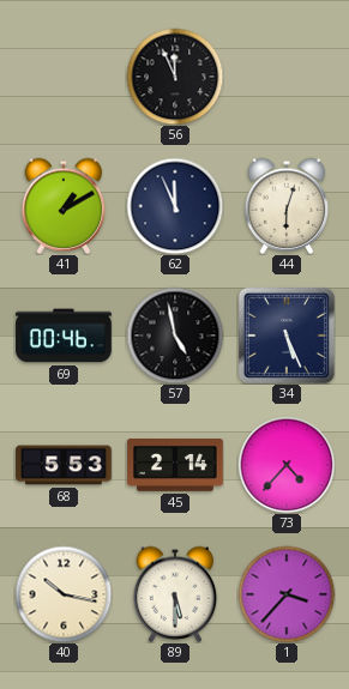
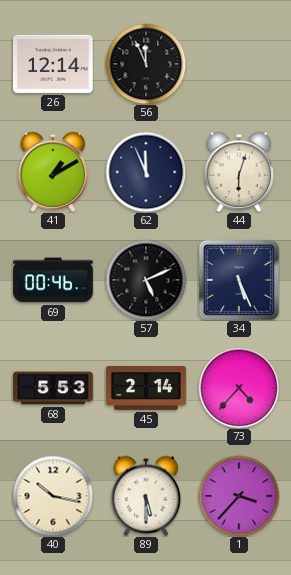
26: none -> 12:14
57: 4:58 -> 5:11
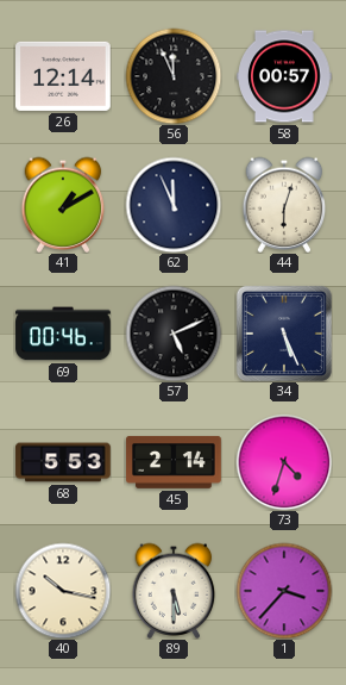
58: none -> 00:57
73: 4:37 -> 4:33
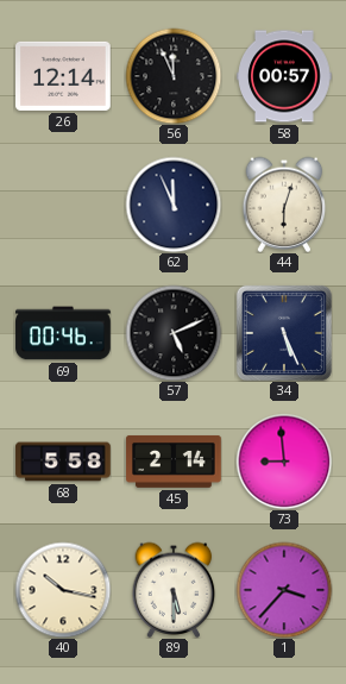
41: 1:10 -> none
68: 5:53 -> 5:58
73: 4:33 -> 8:59
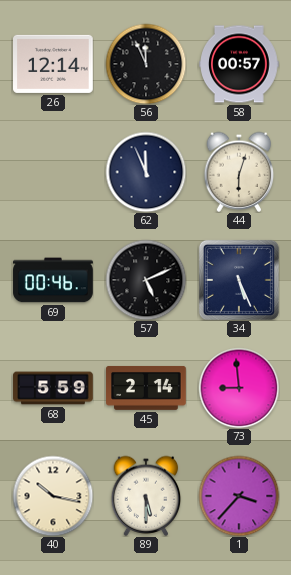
68: 5:58 -> 5:59
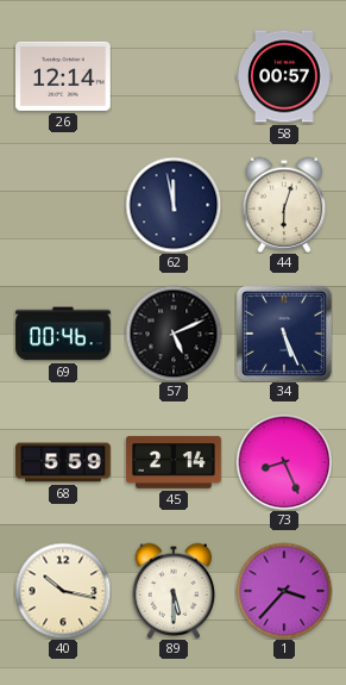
56: 11:56 -> none
62: 11:56 -> 11:58
73: 8:59 -> 8:26
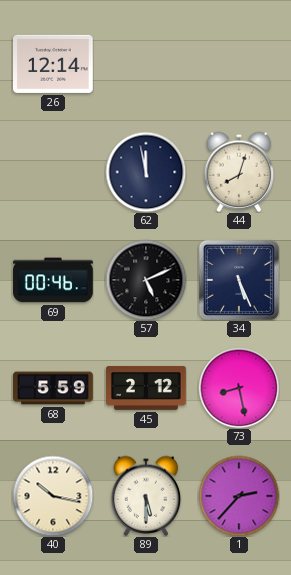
58: 00:57 -> none
44: 6:03 -> 8:03
45: 2:14 -> 2:12
73: 8:26 -> 8:28
1: 3:37 -> 2:37
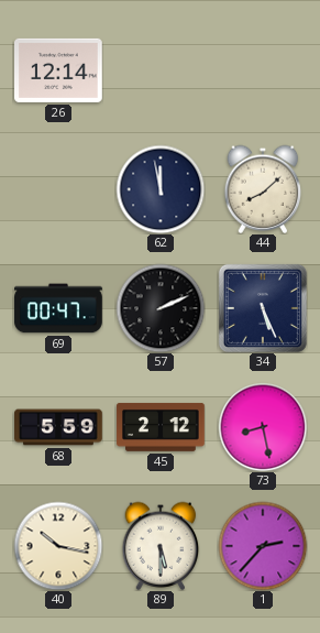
44: 8:03 -> 8:08
69: 00:46 -> 00:47
57: 5:11 -> 2:11
